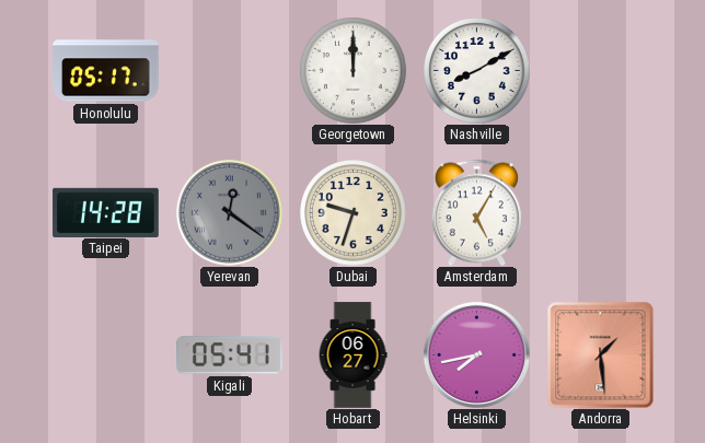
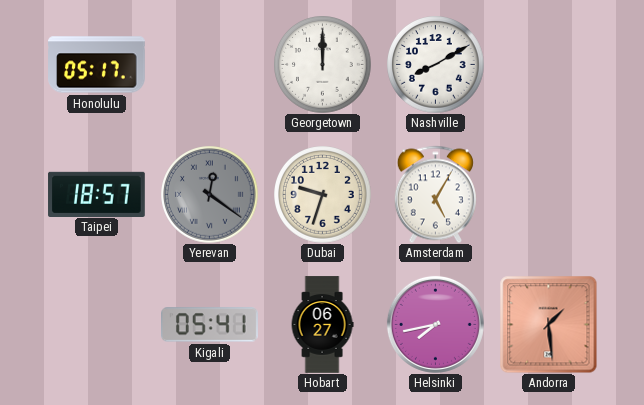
Taipei: 14:28 -> 18:57
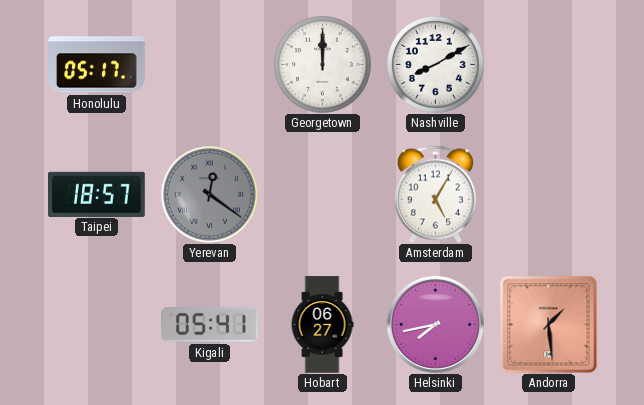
Dubai: 9:33 -> none
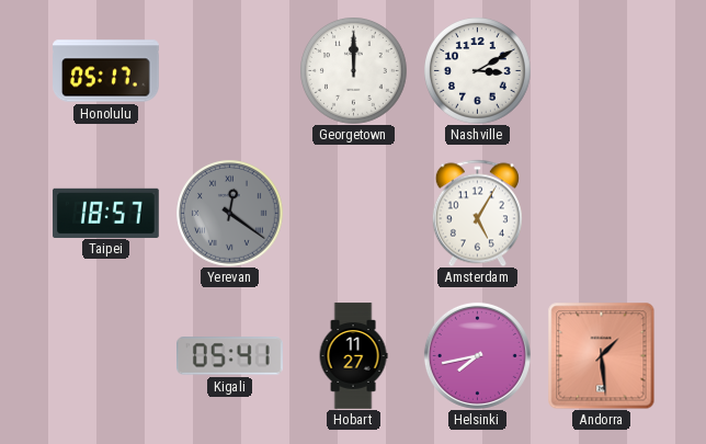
Nashville: 8:10 -> 3:10
Hobart: 06:27 -> 11:27
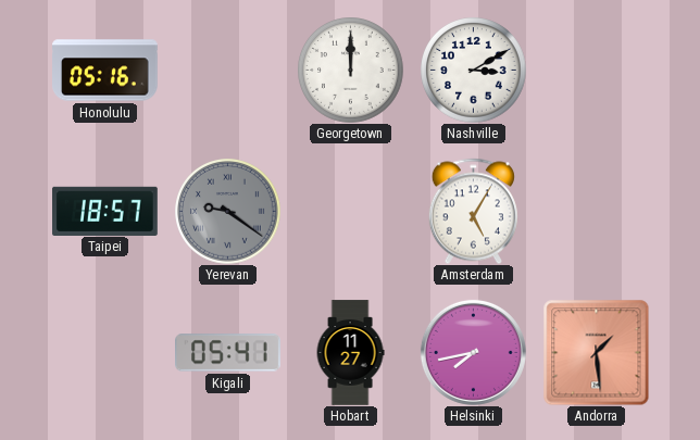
Honolulu: 05:17 -> 05:16
Yerevan: 12:21 -> 9:21
